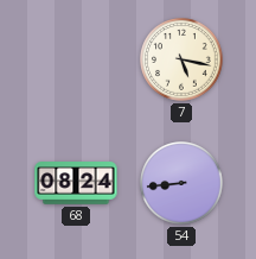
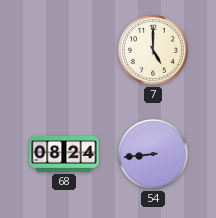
7: 5:17 -> 5:00
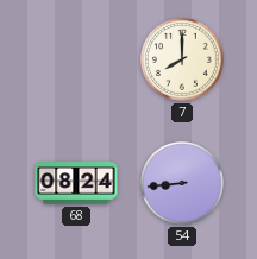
7: 5:00 -> 8:00
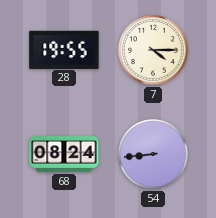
28: none -> 19:55
7: 8:00 -> 4:15
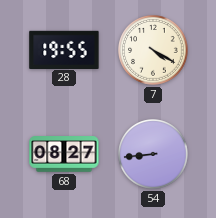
7: 4:15 -> 4:20
68: 08:24 -> 08:27
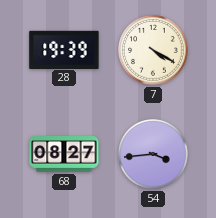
28: 19:55 -> 19:39
54: 8:44 -> 3:44
